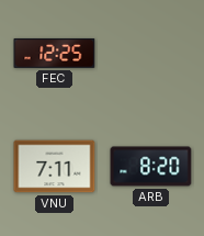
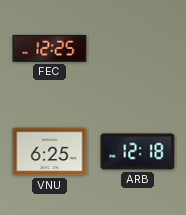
VNU: 7:11 -> 6:25
ARB: 8:20 -> 12:18
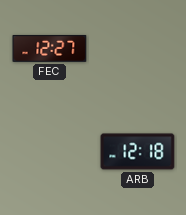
FEC: 12:25 -> 12:27
VNU: 6:25 -> none
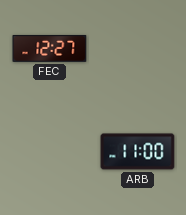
ARB: 12:18 -> 11:00
